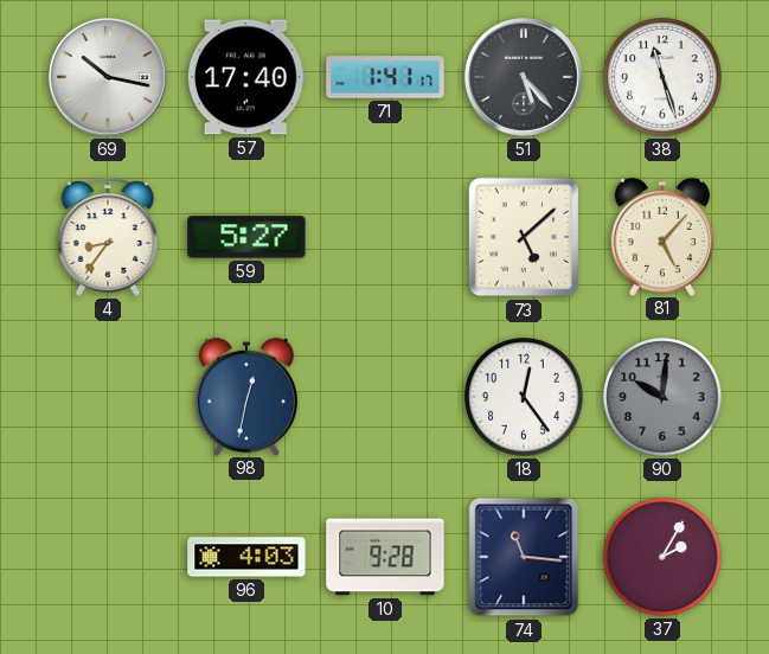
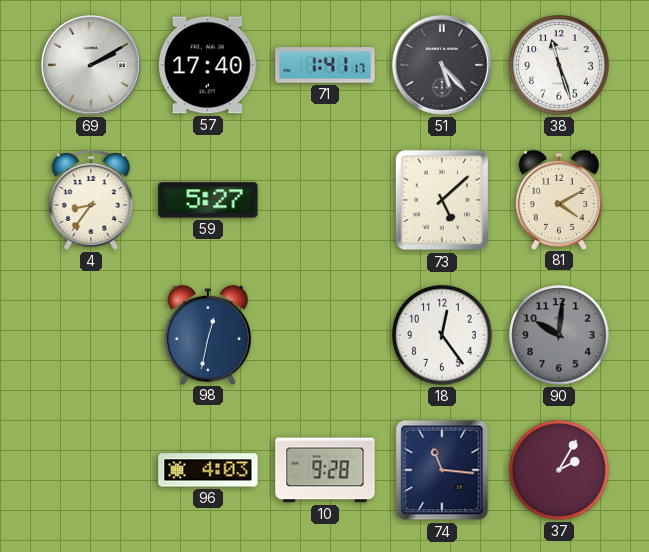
69: 10:17 -> 2:10
81: 5:07 -> 4:10
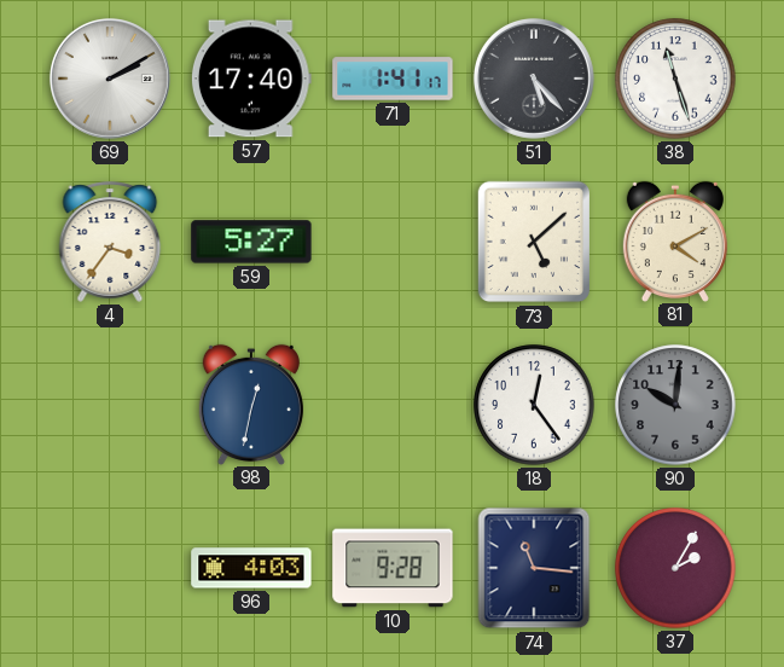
4: 8:36 -> 3:36
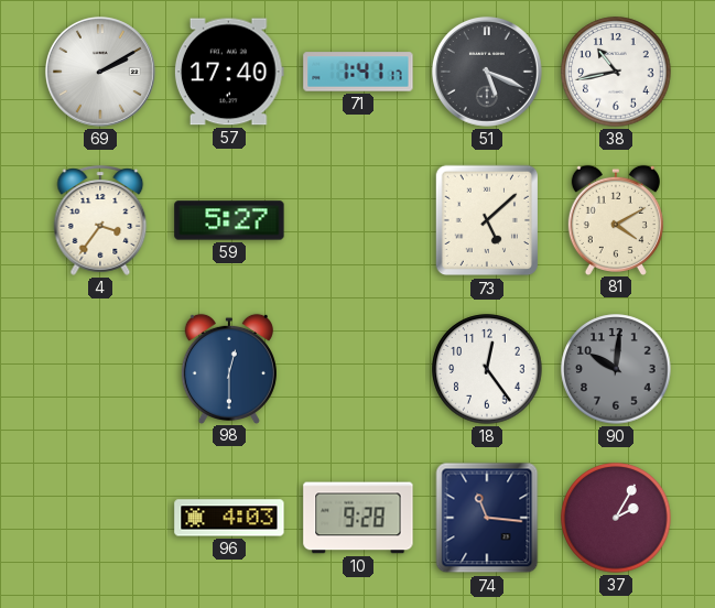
51: 5:23 -> 5:19
38: 11:27 -> 10:43
98: 12:32 -> 12:30
